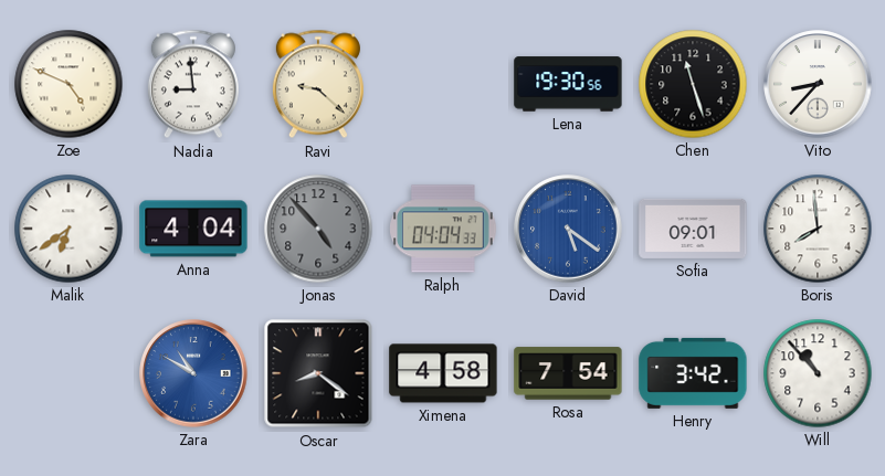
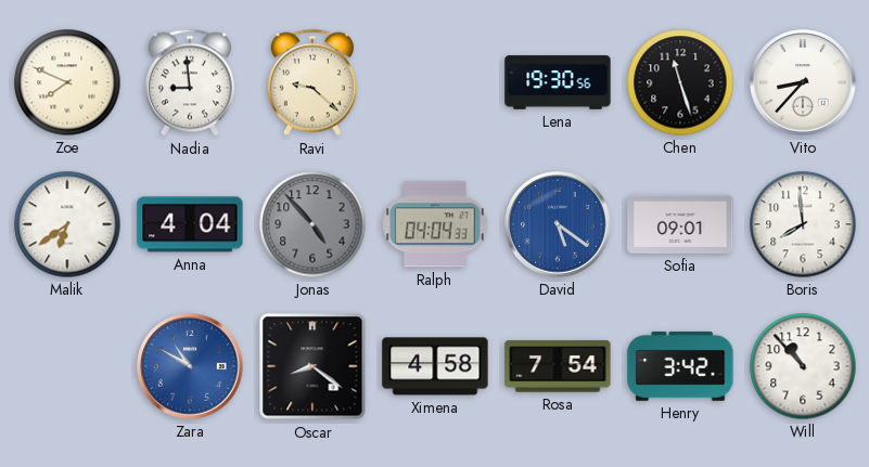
Zoe: 4:49 -> 7:49
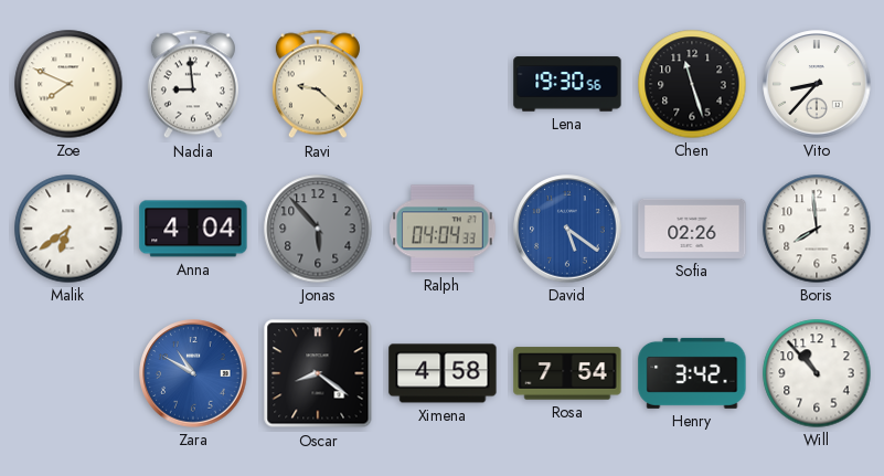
Jonas: 4:53 -> 5:53
Sofia: 09:01 -> 02:26
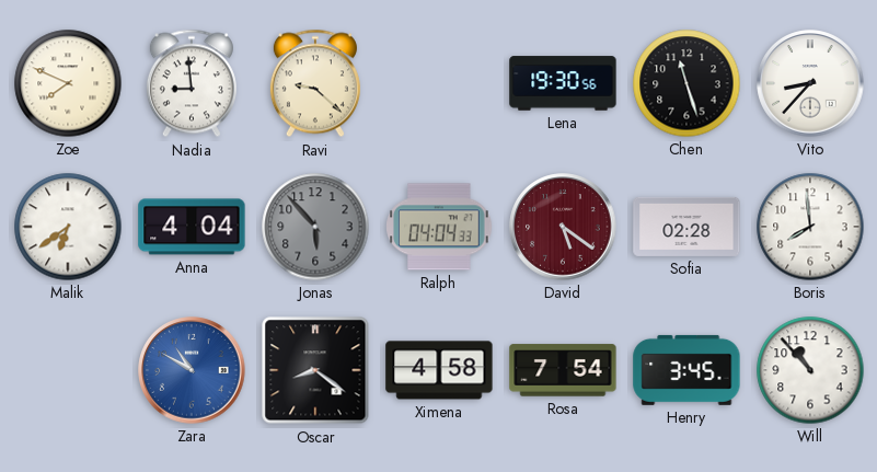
David dial: blue -> burgundy
Sofia: 02:26 -> 02:28
Henry: 3:42 -> 3:45
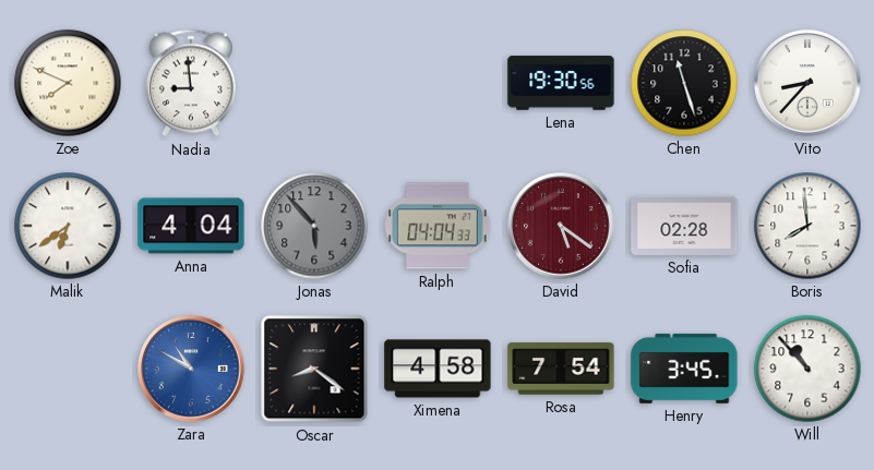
Ravi: 9:22 -> none
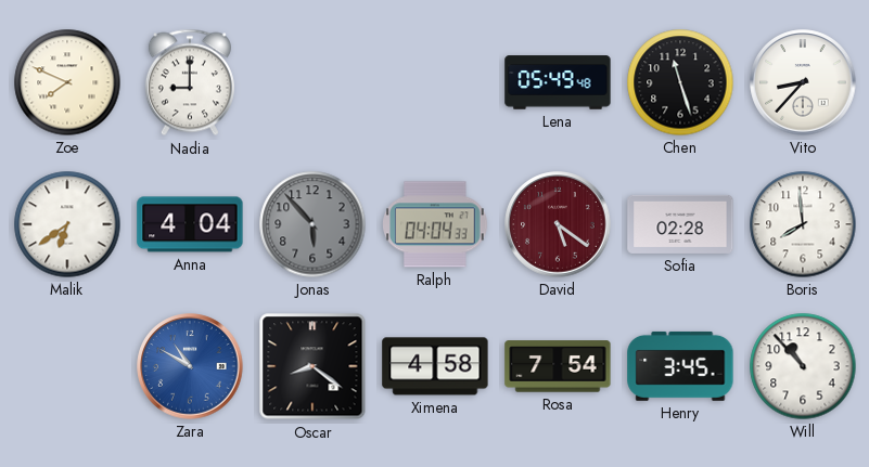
Nadia: 8:59 -> 9:00
Lena: 19:30 -> 05:49
